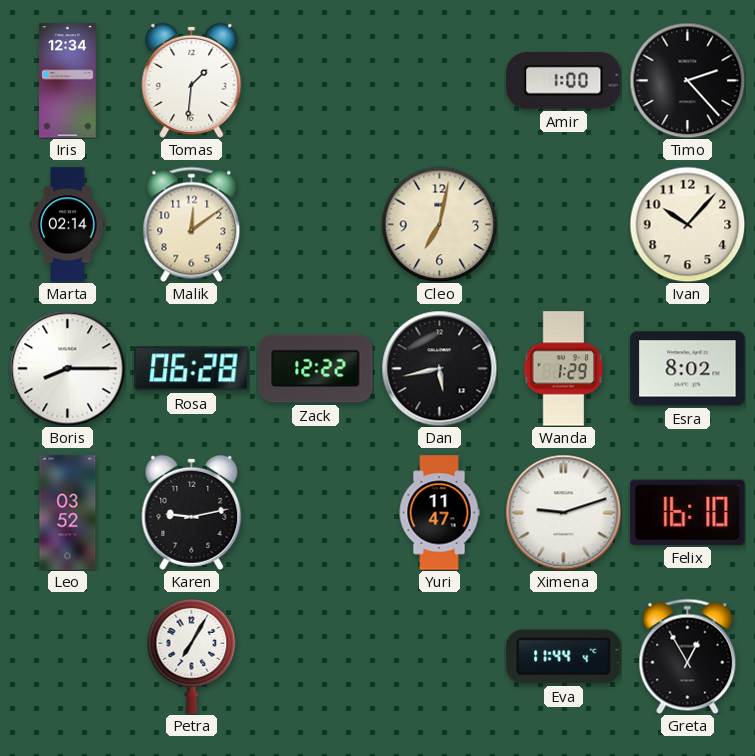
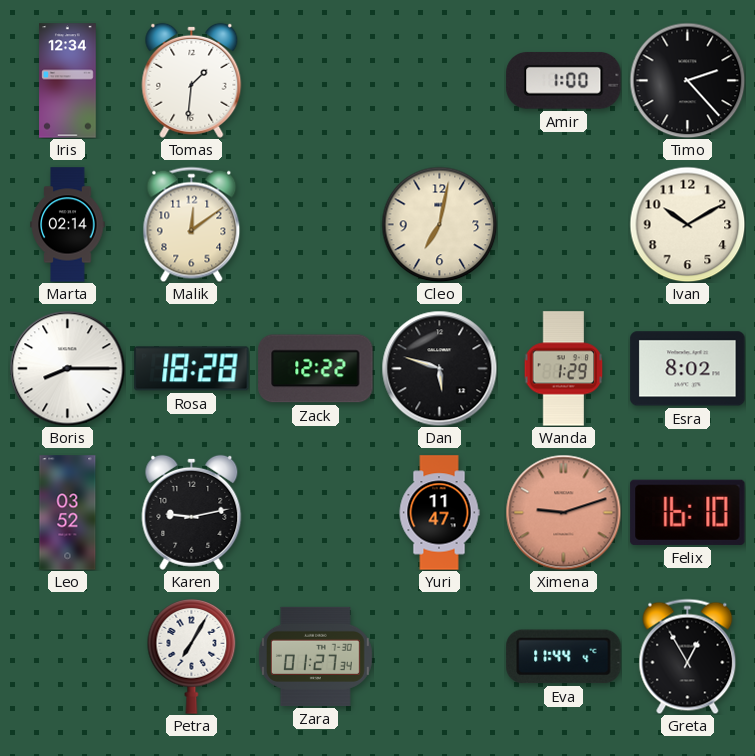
Ivan: 10:07 -> 10:10
Rosa: 06:28 -> 18:28
Dan: 5:43 -> 5:48
Ximena dial: white -> salmon
Zara: none -> 01:27
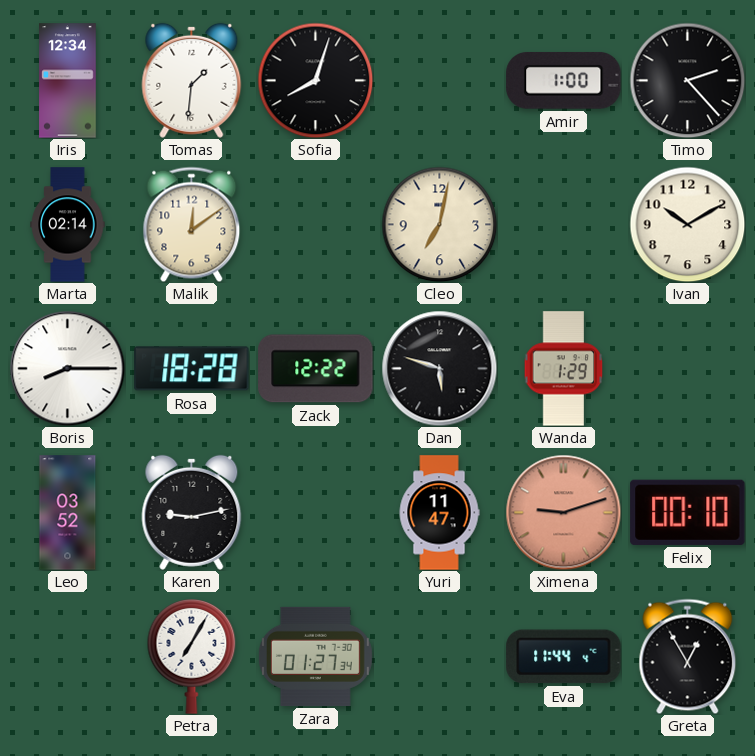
Sofia: none -> 8:03
Esra: 8:02 -> none
Felix: 16:10 -> 00:10
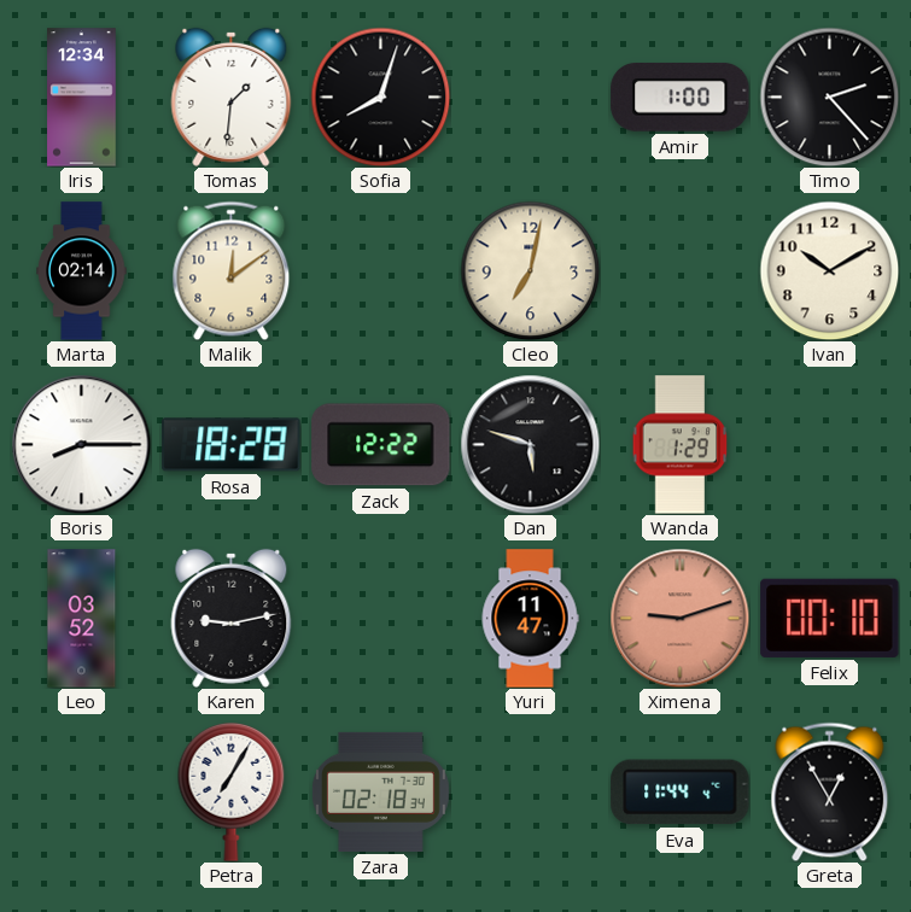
Zara: 01:27 -> 02:18
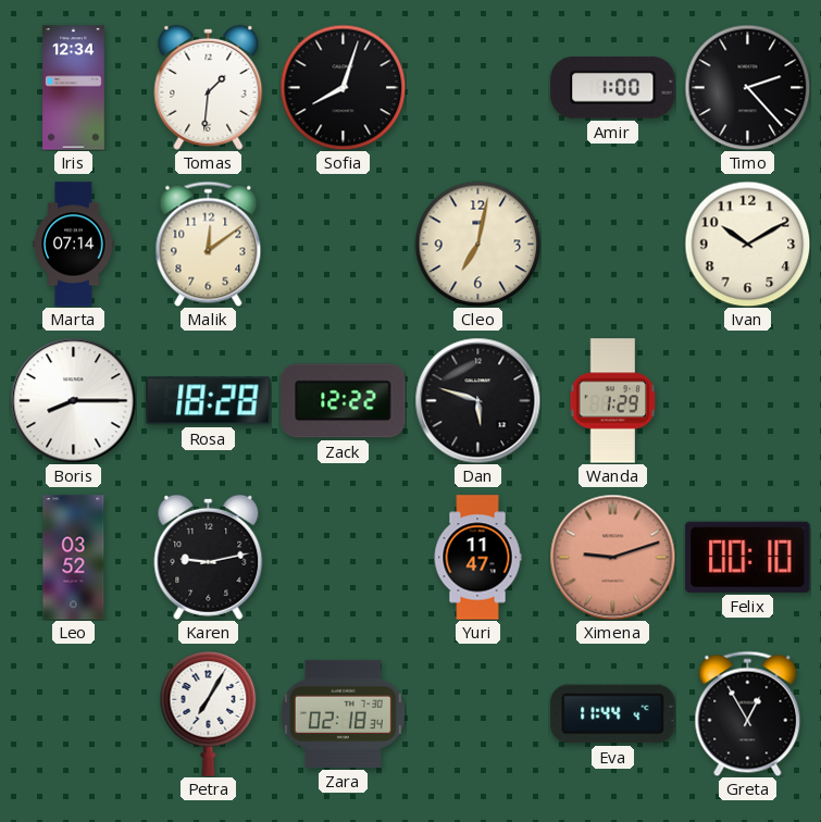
Marta: 02:14 -> 07:14
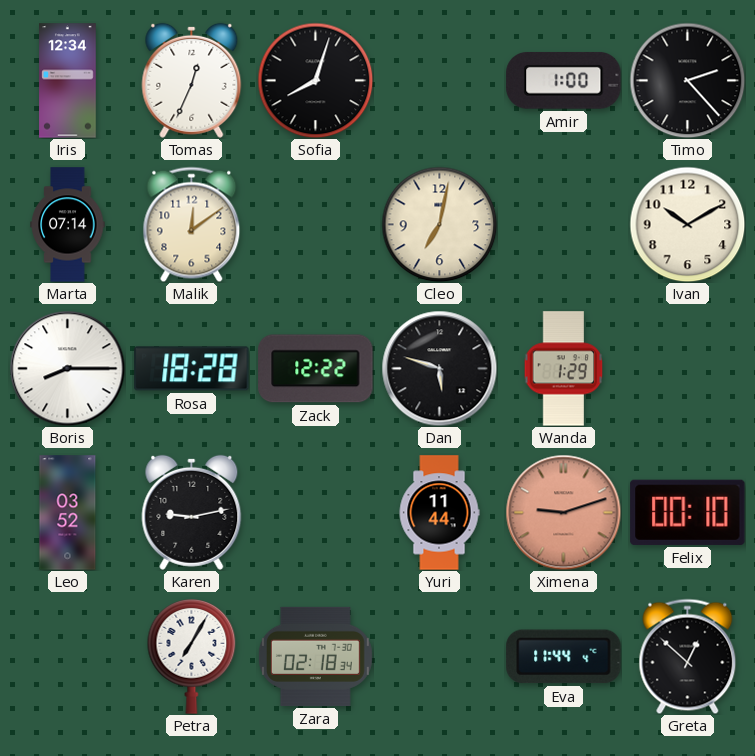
Tomas: 1:31 -> 12:34
Yuri: 11:47 -> 11:44
Greta: 12:55 -> 12:52
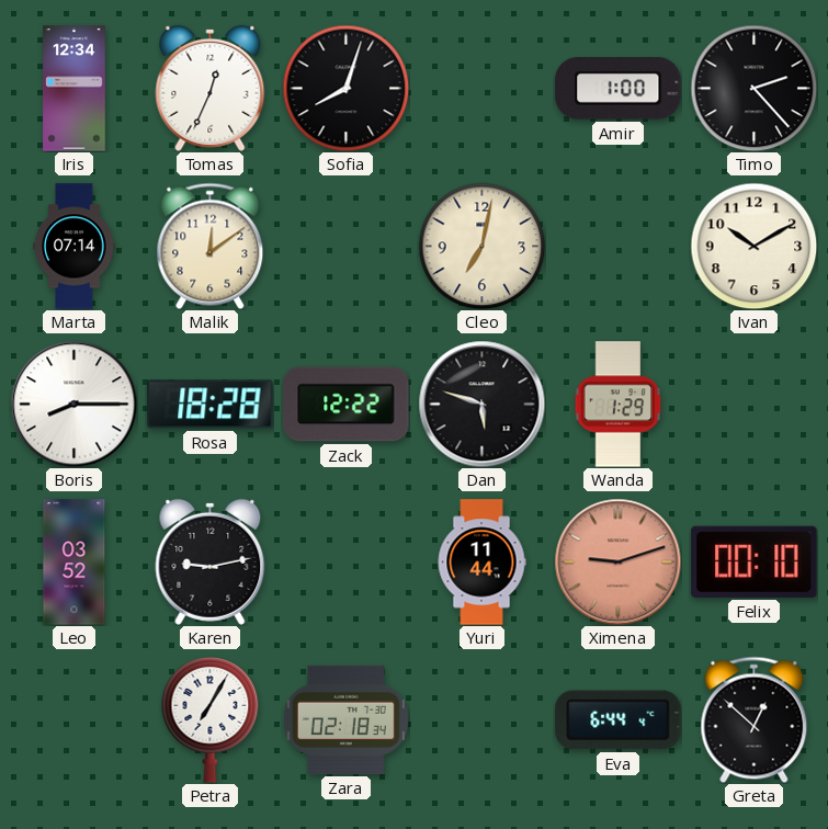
Eva: 11:44 -> 6:44
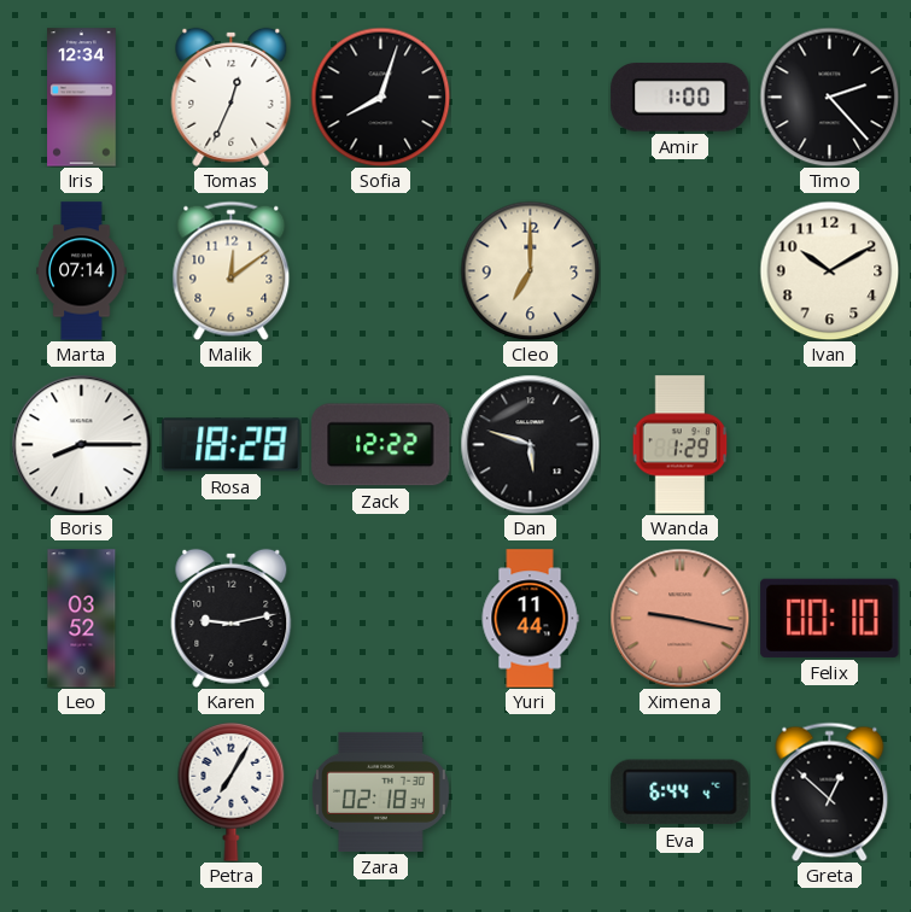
Cleo: 7:02 -> 7:00
Ximena: 9:12 -> 9:17
